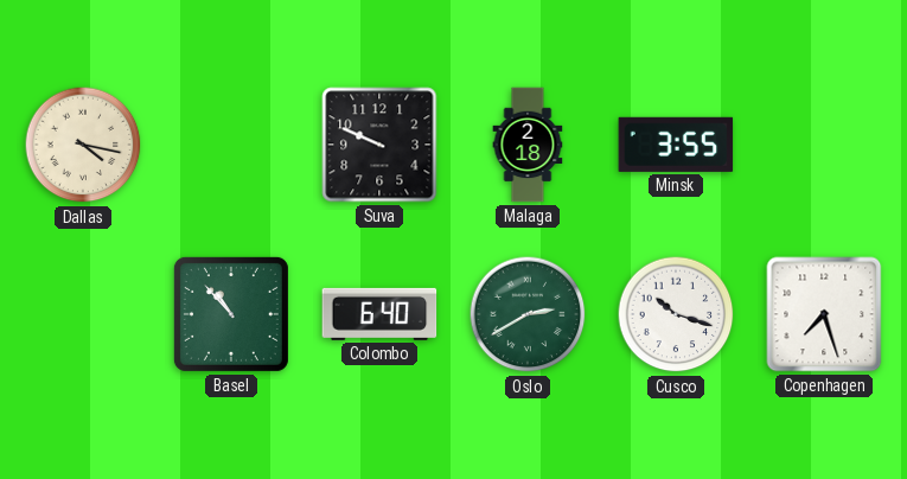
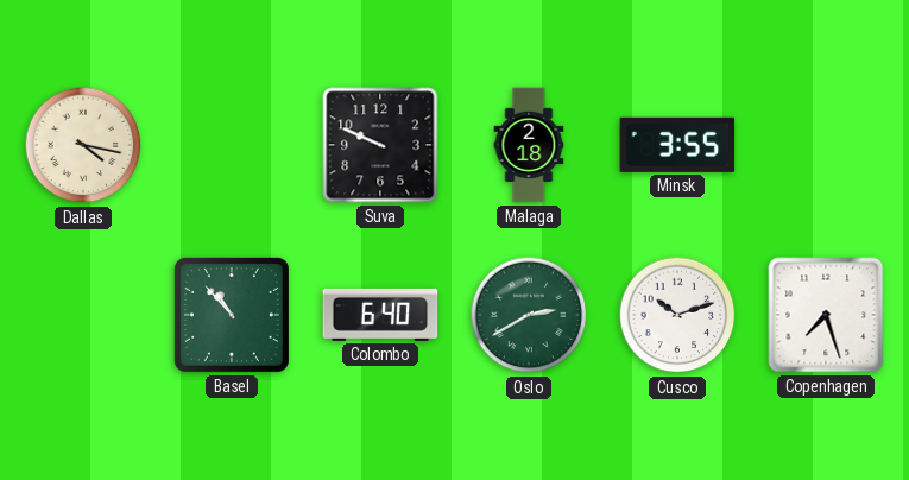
Cusco: 10:18 -> 10:12
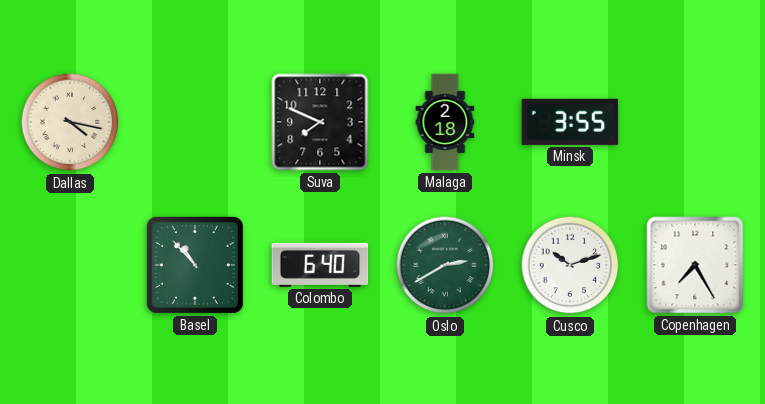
Suva: 9:49 -> 7:49
Copenhagen: 7:27 -> 7:25
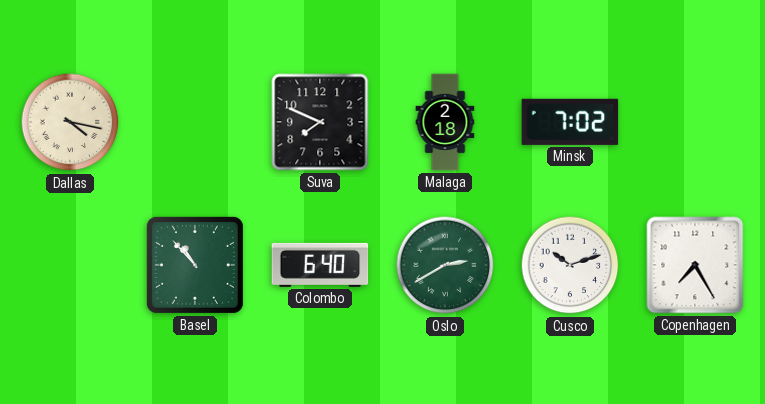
Minsk: 3:55 -> 7:02
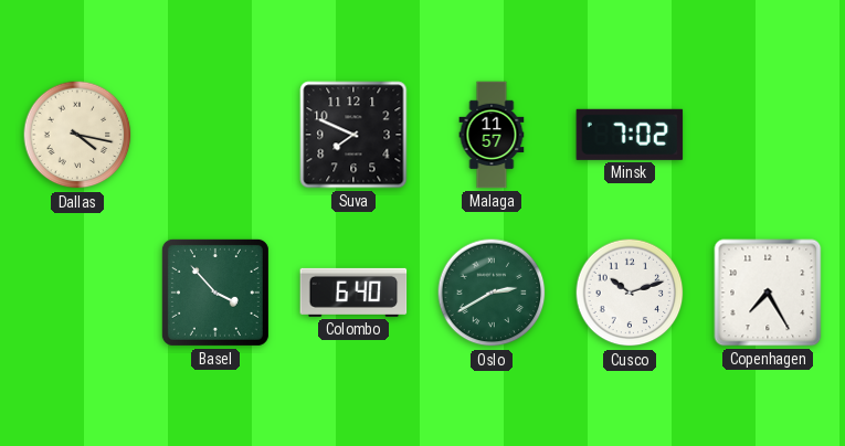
Malaga: 2:18 -> 11:57
Basel: 10:53 -> 3:53
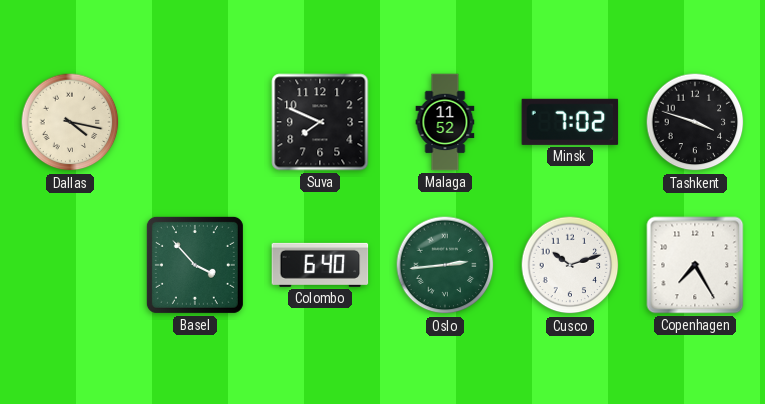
Malaga: 11:57 -> 11:52
Tashkent: none -> 3:48
Oslo: 2:40 -> 2:44
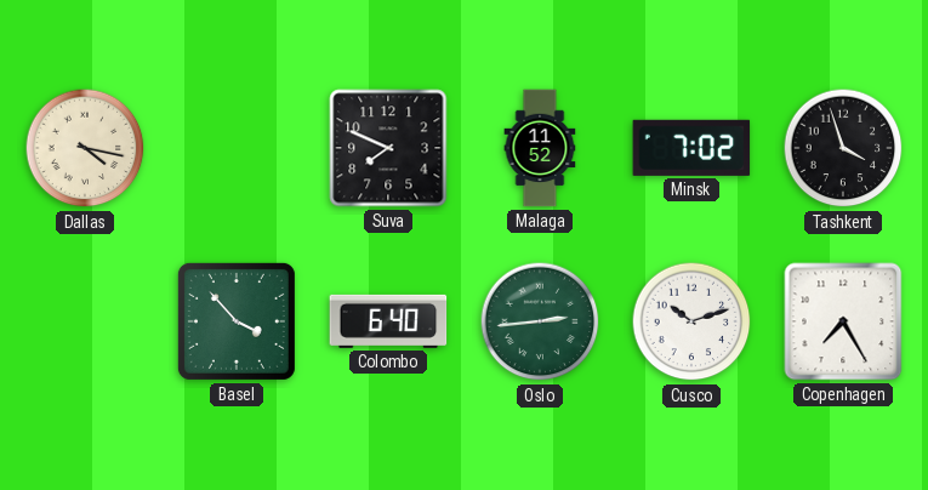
Tashkent: 3:48 -> 3:57
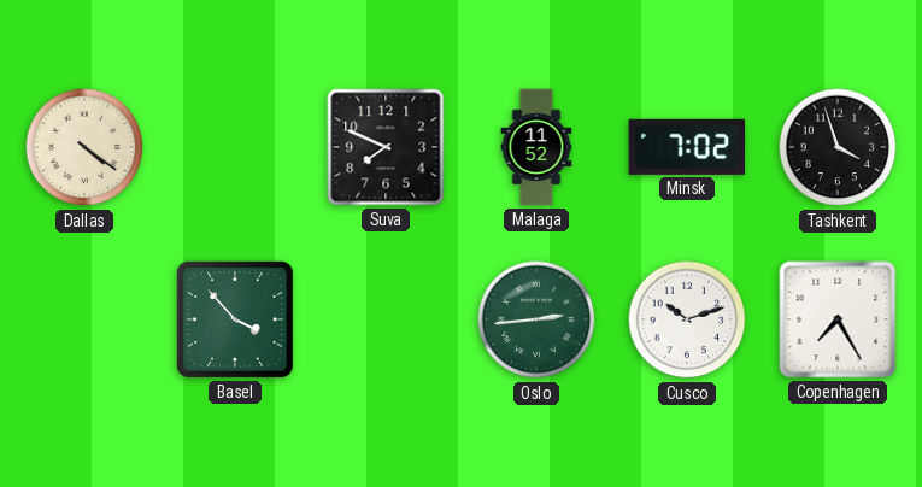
Dallas: 4:17 -> 4:21
Colombo: 6:40 -> none
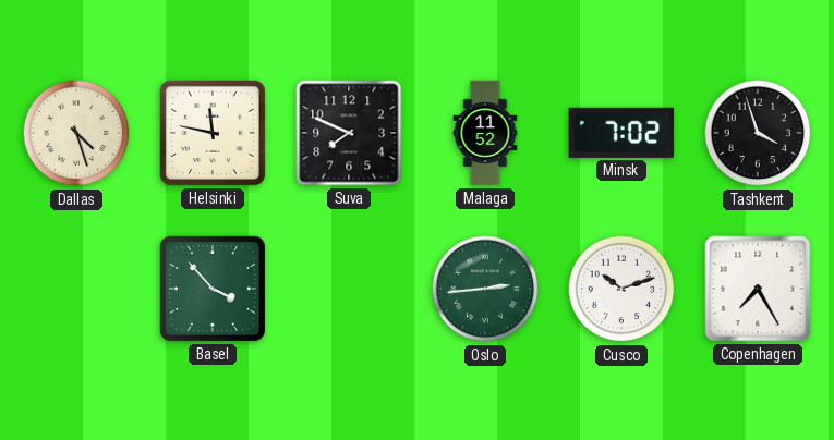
Dallas: 4:21 -> 4:27
Helsinki: none -> 11:47
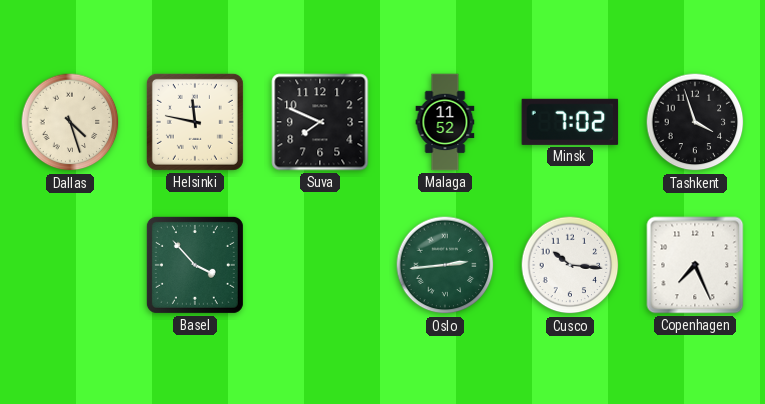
Cusco: 10:12 -> 10:16
Copenhagen: 7:25 -> 7:26
